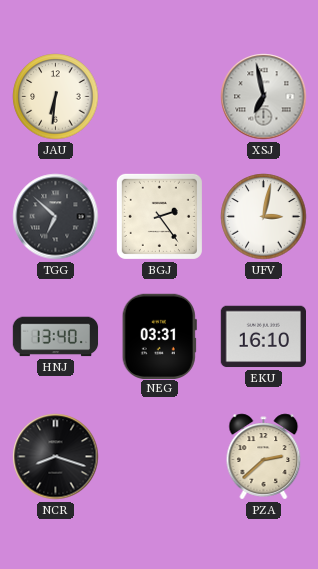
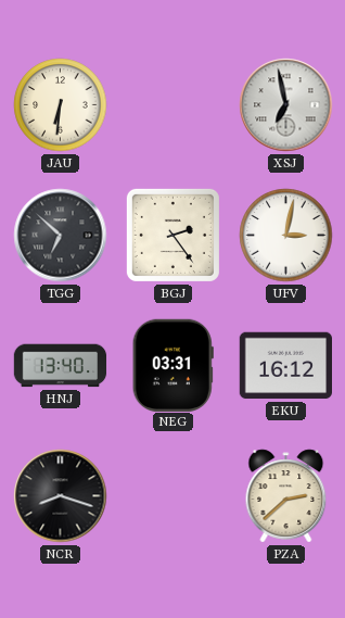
EKU: 16:10 -> 16:12
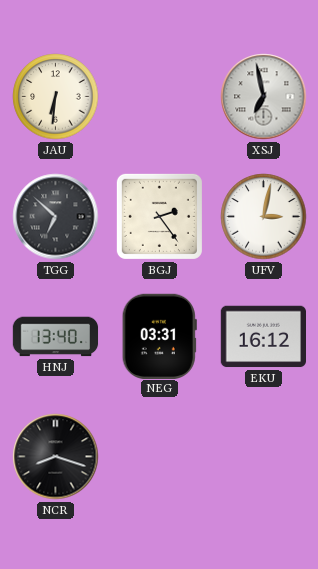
PZA: 2:38 -> none
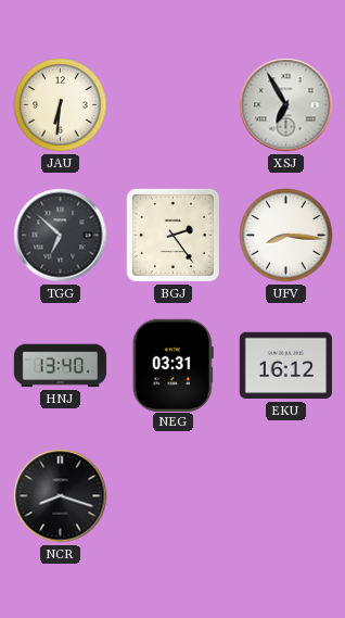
XSJ: 6:58 -> 6:55
UFV: 3:02 -> 8:16
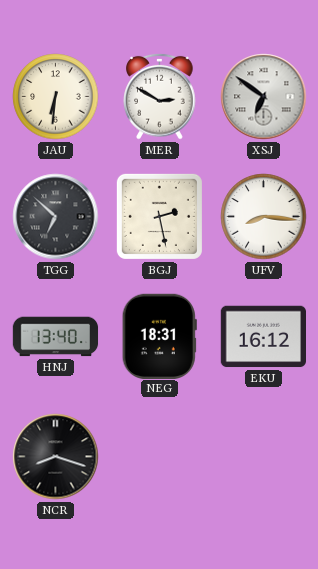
MER: none -> 2:50
XSJ: 6:55 -> 6:51
BGJ: 2:24 -> 2:28
NEG: 03:31 -> 18:31
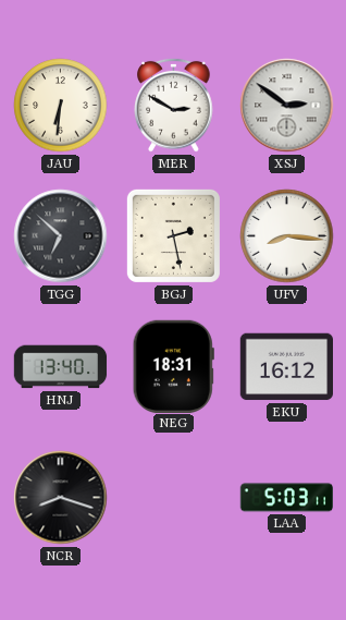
XSJ: 6:51 -> 2:51
LAA: none -> 5:03
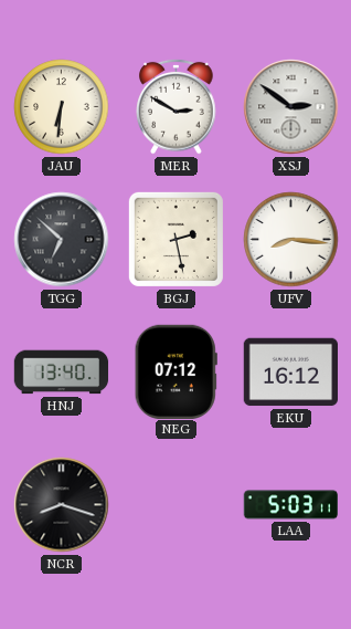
NEG: 18:31 -> 07:12
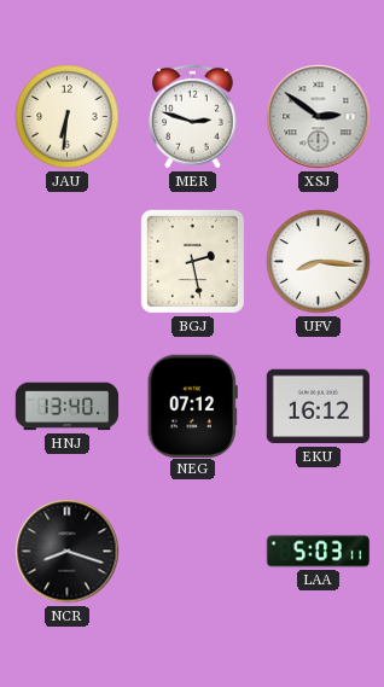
MER: 2:50 -> 2:48
TGG: 6:52 -> none
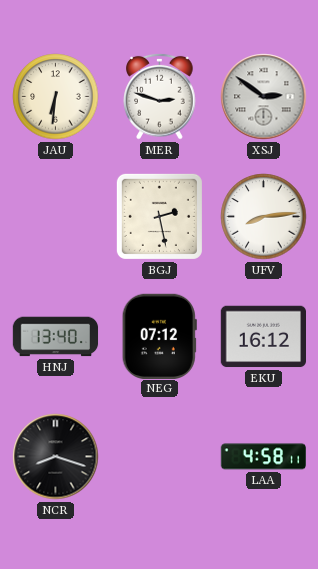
UFV: 8:16 -> 8:14
LAA: 5:03 -> 4:58
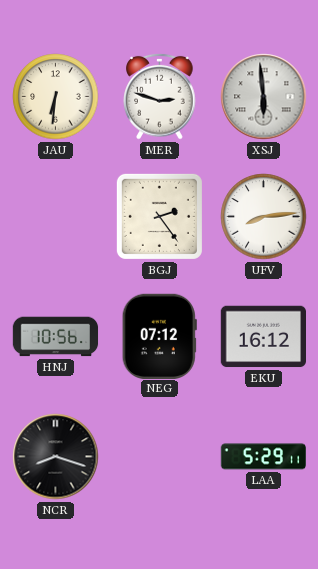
XSJ: 2:51 -> 5:59
BGJ: 2:28 -> 2:24
HNJ: 13:40 -> 10:56
LAA: 4:58 -> 5:29
